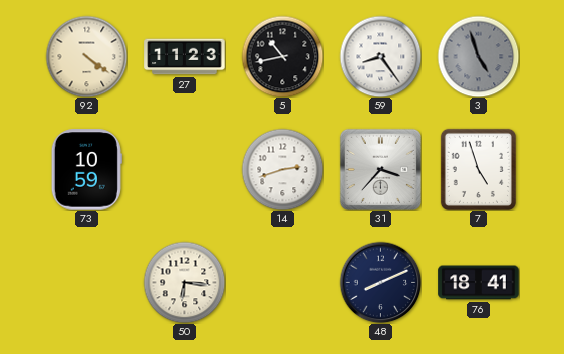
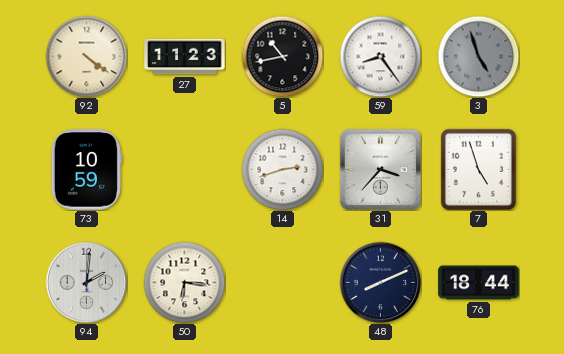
94: none -> 2:01
76: 18:41 -> 18:44
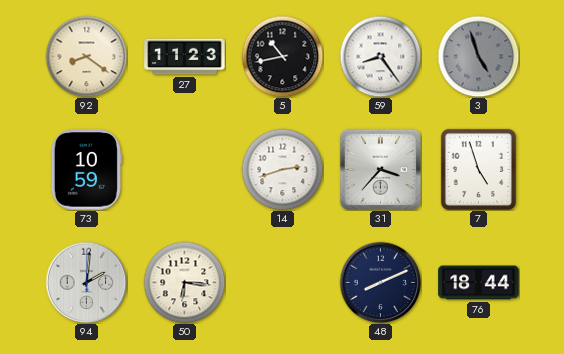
92: 4:21 -> 8:21
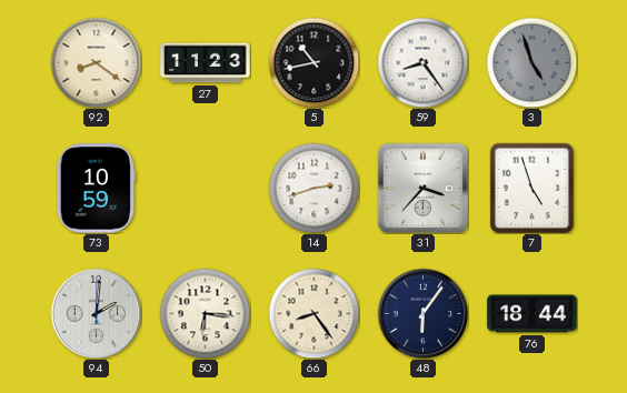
66: none -> 8:24
48: 8:11 -> 6:06
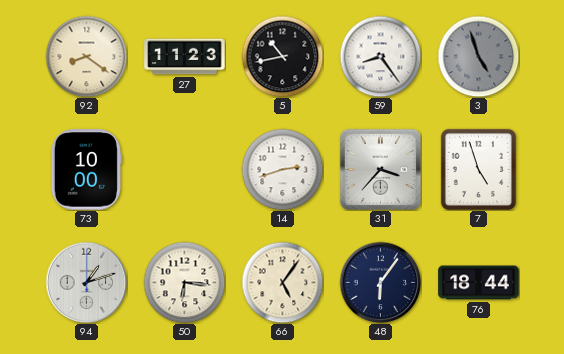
73: 10:59 -> 10:00
94: 2:01 -> 1:12
66: 8:24 -> 5:06
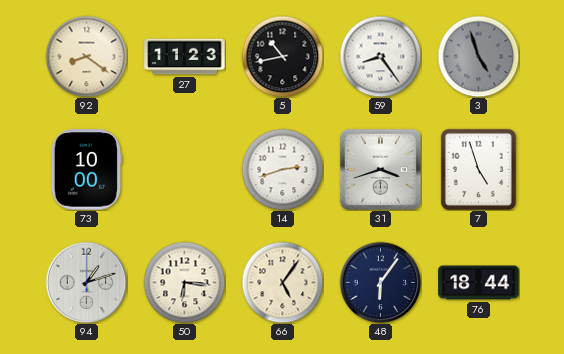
31: 3:37 -> 3:42
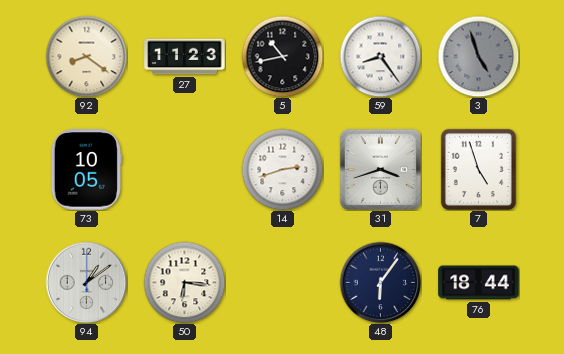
73: 10:00 -> 10:05
94: 1:12 -> 1:09
66: 5:06 -> none
